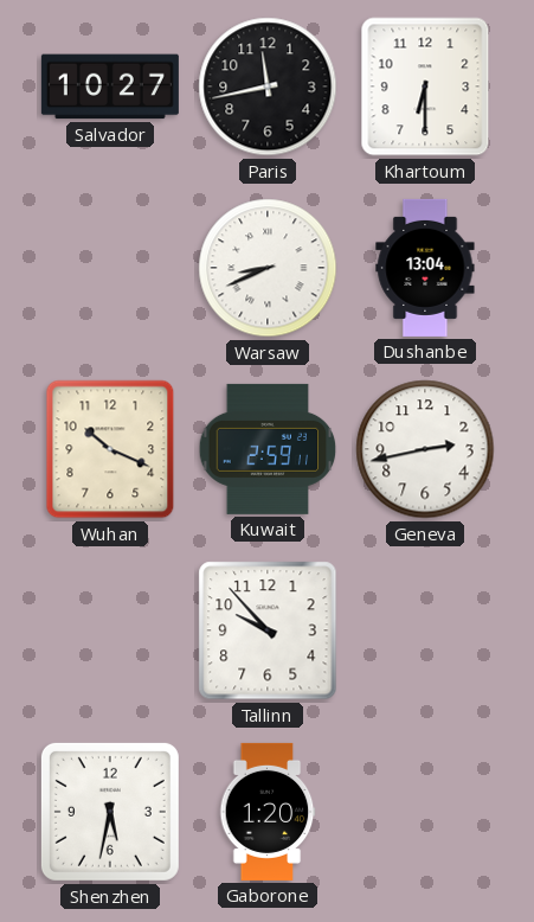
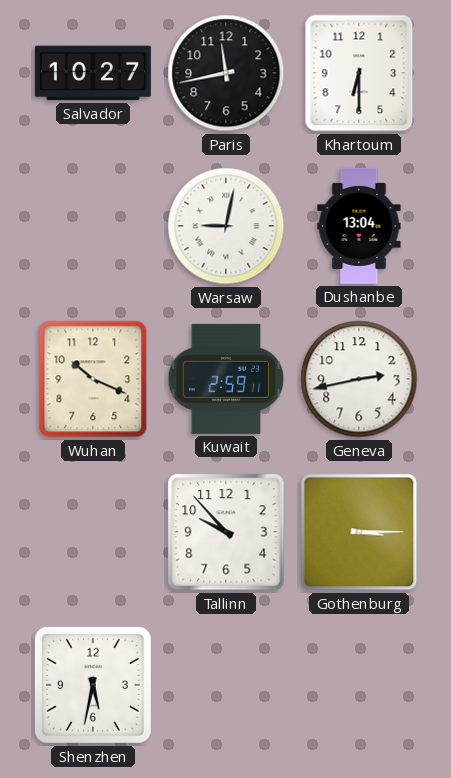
Warsaw: 8:41 -> 9:02
Gothenburg: none -> 3:15
Gaborone: 1:20 -> none
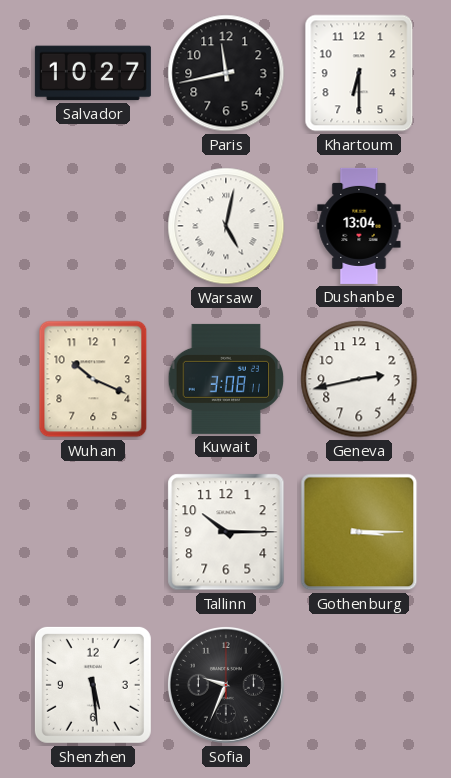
Warsaw: 9:02 -> 5:02
Kuwait: 2:59 -> 3:08
Tallinn: 9:53 -> 10:15
Shenzhen: 5:32 -> 5:29
Sofia: none -> 9:34
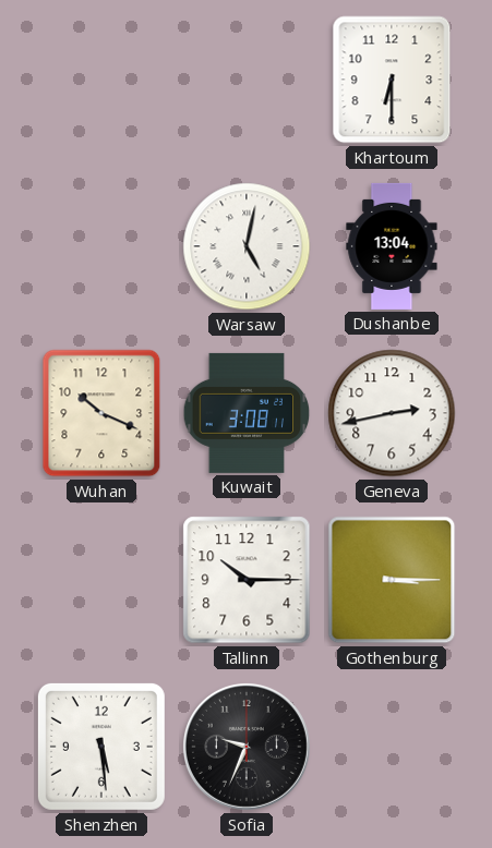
Salvador: 10:27 -> none
Paris: 11:43 -> none
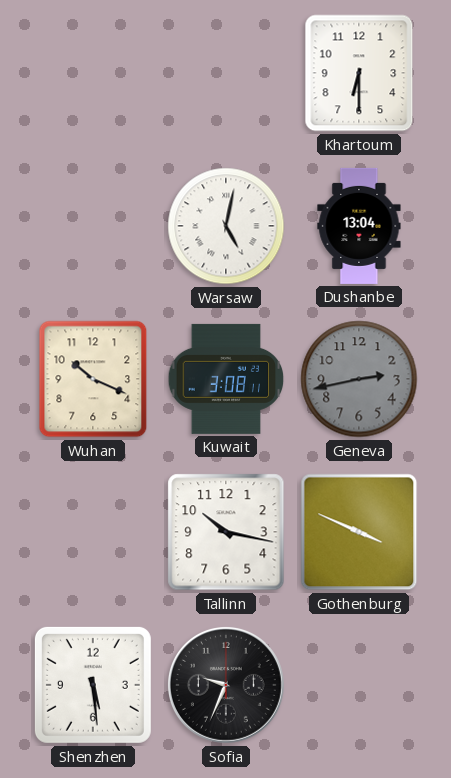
Geneva dial: white -> grey
Tallinn: 10:15 -> 10:17
Gothenburg: 3:15 -> 3:49
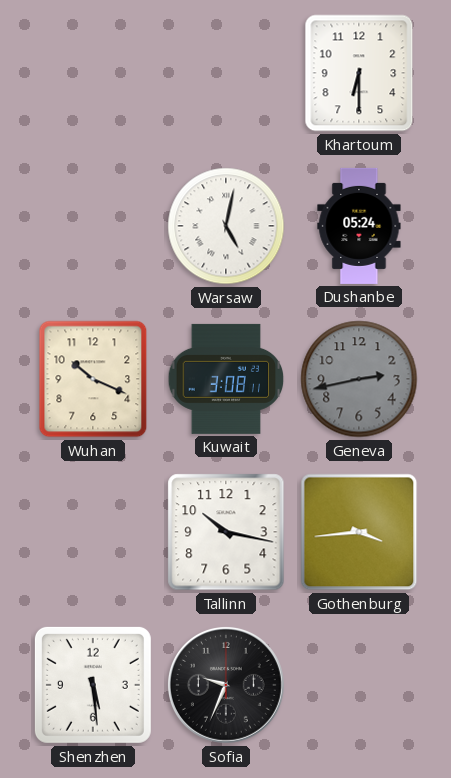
Dushanbe: 13:04 -> 05:24
Gothenburg: 3:49 -> 3:44
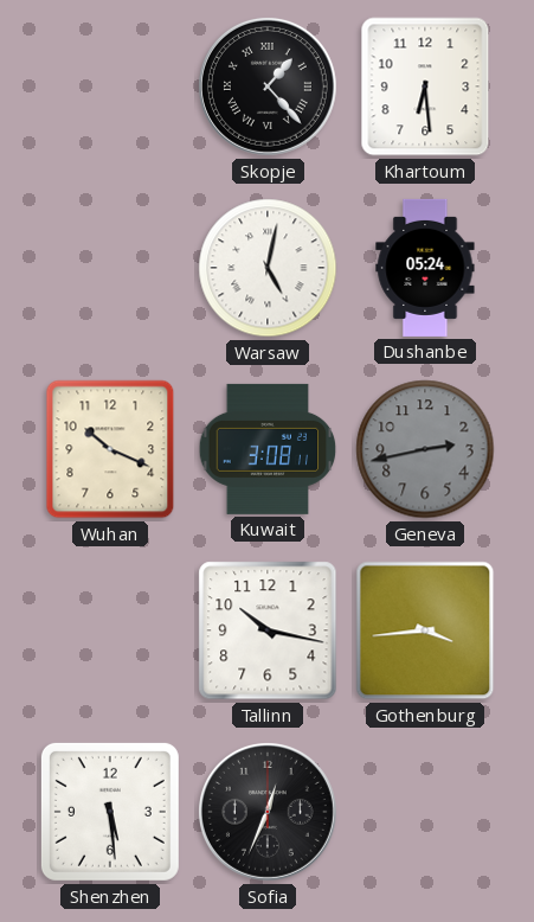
Skopje: none -> 1:23
Khartoum: 6:30 -> 6:29
Sofia: 9:34 -> 12:34
